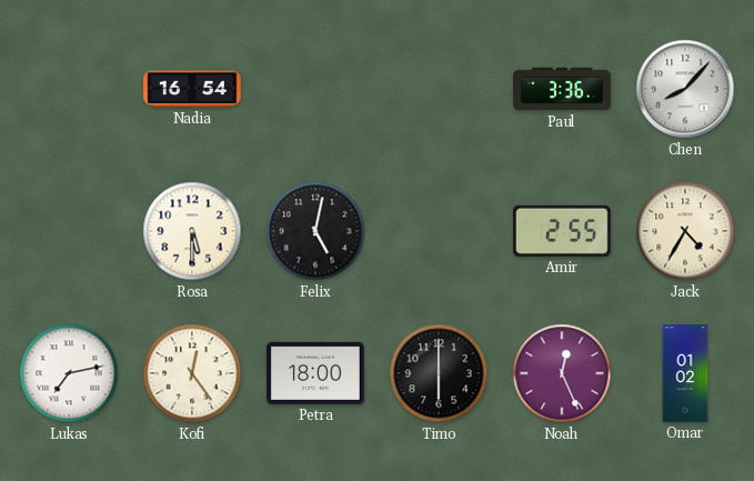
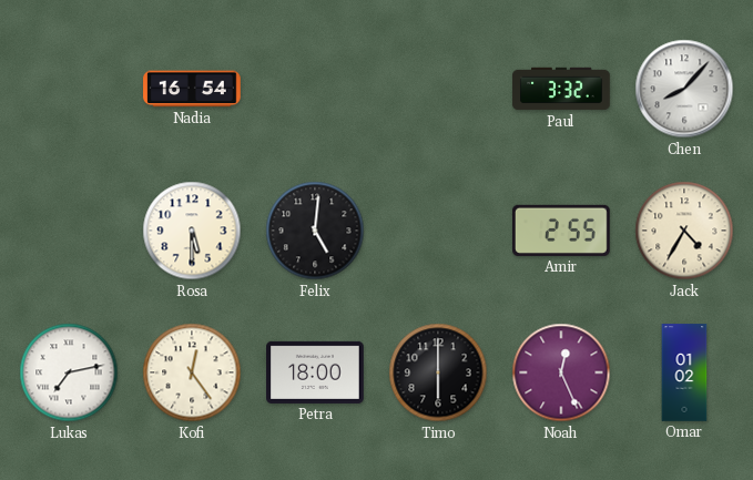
Paul: 3:36 -> 3:32
Felix: 5:02 -> 5:01
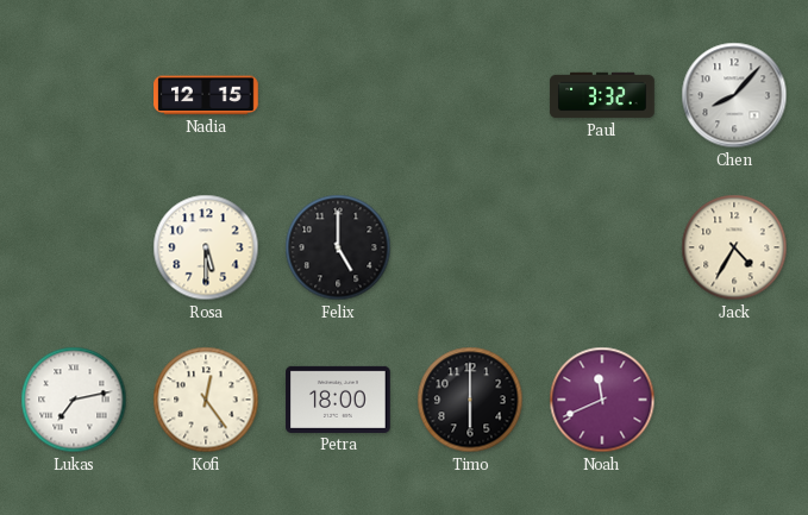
Nadia: 16:54 -> 12:15
Felix: 5:01 -> 5:00
Amir: 2:55 -> none
Noah: 12:26 -> 11:41
Omar: 01:02 -> none
